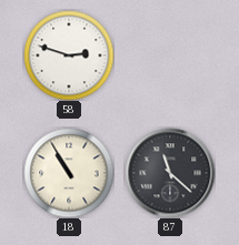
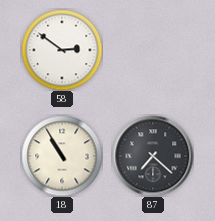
58: 2:48 -> 2:51
87: 11:22 -> 7:22
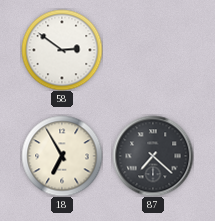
18: 10:55 -> 6:55
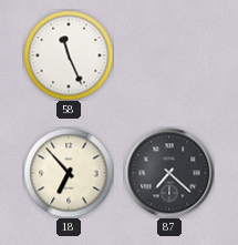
58: 2:51 -> 11:26
18: 6:55 -> 6:53
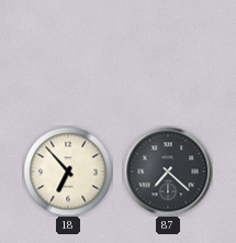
58: 11:26 -> none
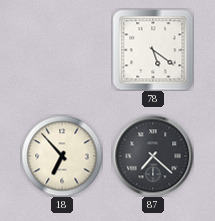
78: none -> 5:21
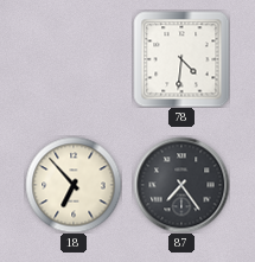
78: 5:21 -> 4:31
87: 7:22 -> 7:24
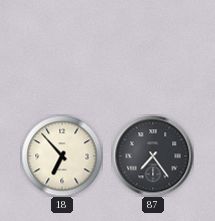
78: 4:31 -> none
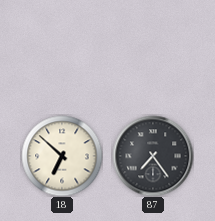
18: 6:53 -> 6:52
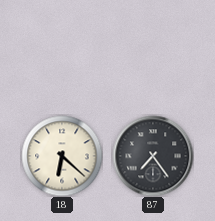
18: 6:52 -> 6:22
